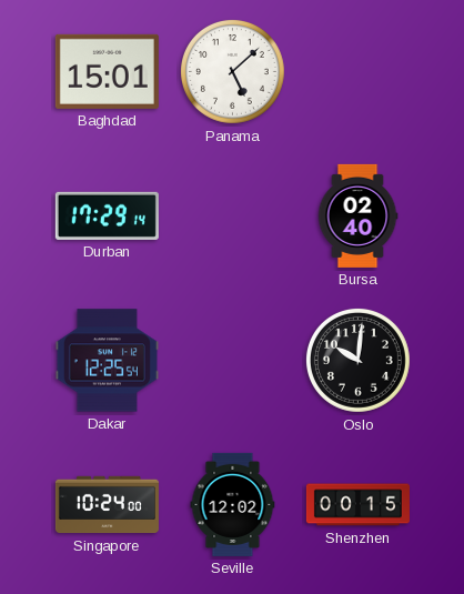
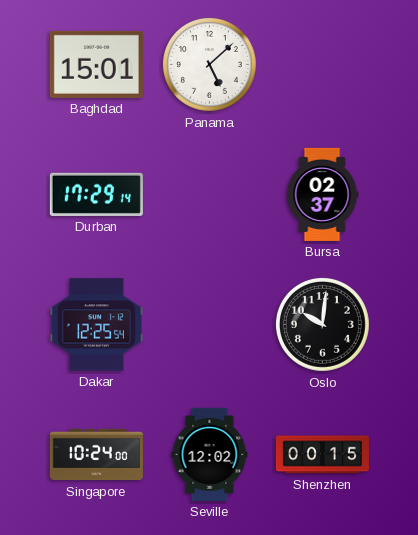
Bursa: 02:40 -> 02:37
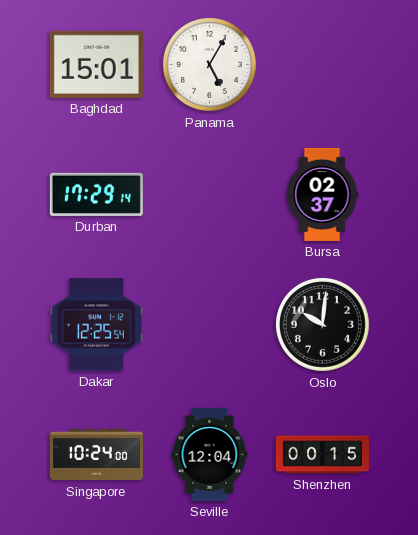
Panama: 5:08 -> 5:05
Seville: 12:02 -> 12:04
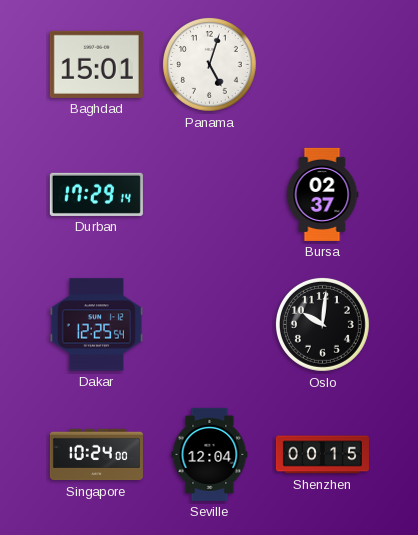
Panama: 5:05 -> 5:03
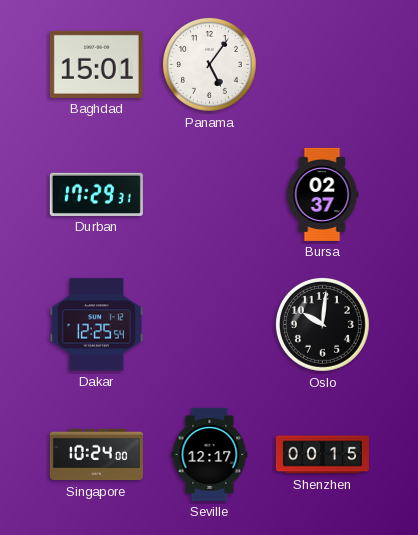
Panama: 5:03 -> 5:06
Durban: 17:29:14 -> 17:29:31
Seville: 12:04 -> 12:17
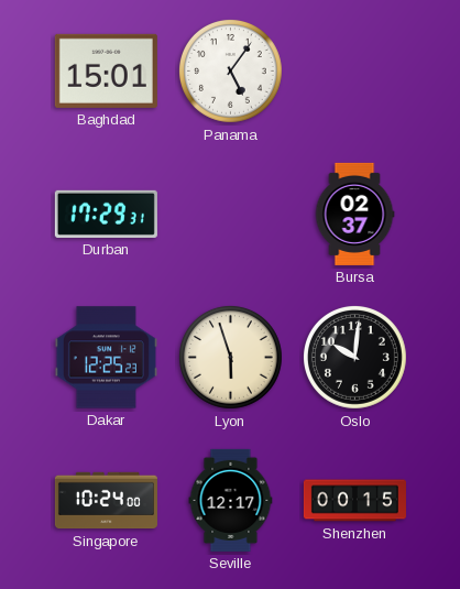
Dakar: 12:25:54 -> 12:25:23
Lyon: none -> 5:57
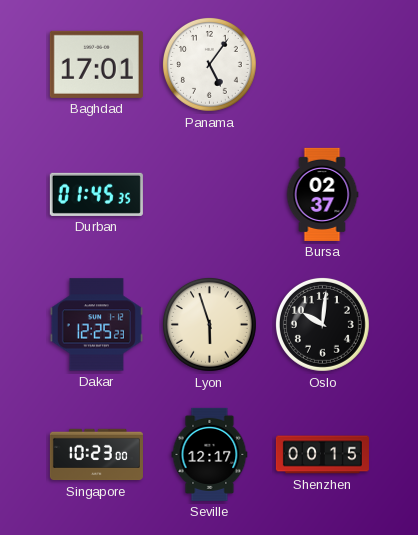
Baghdad: 15:01 -> 17:01
Durban: 17:29 -> 01:45
Singapore: 10:24 -> 10:23
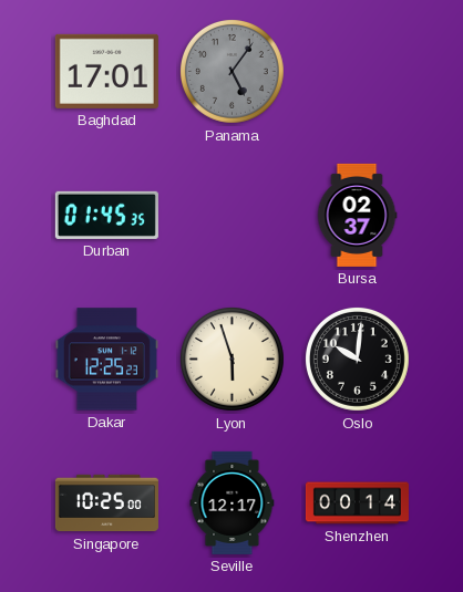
Panama dial: white -> grey
Singapore: 10:23 -> 10:25
Shenzhen: 00:15 -> 00:14
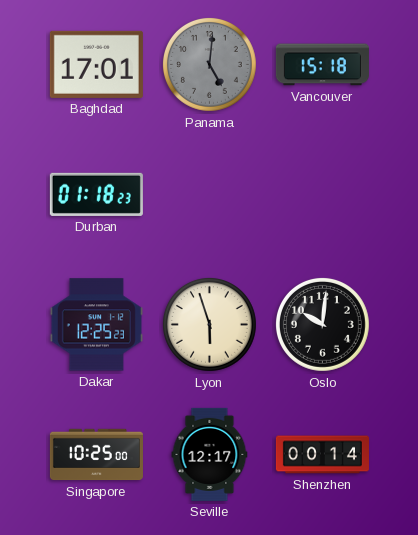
Panama: 5:06 -> 5:01
Vancouver: none -> 15:18
Durban: 01:45 -> 01:18
Bursa: 02:37 -> none
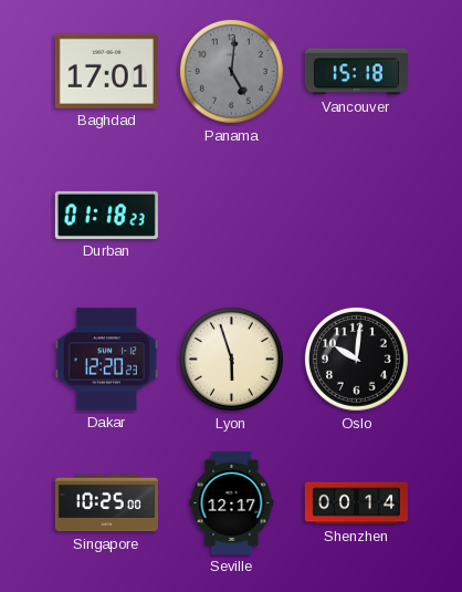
Dakar: 12:25 -> 12:20
